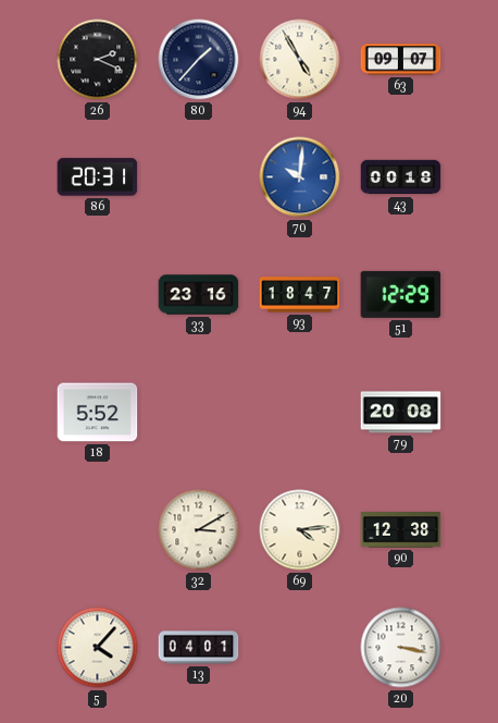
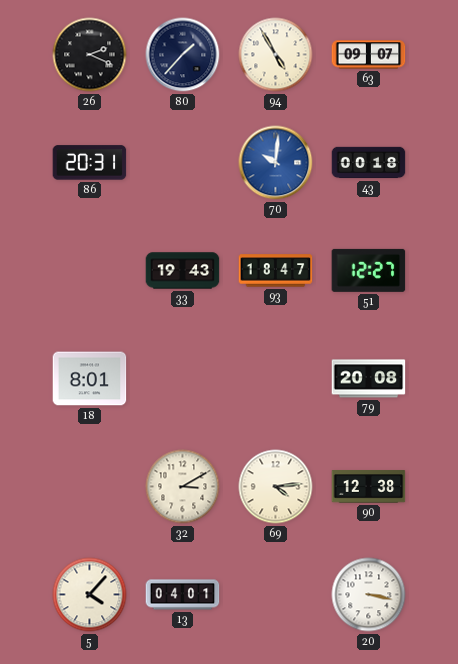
33: 23:16 -> 19:43
51: 12:29 -> 12:27
18: 5:52 -> 8:01
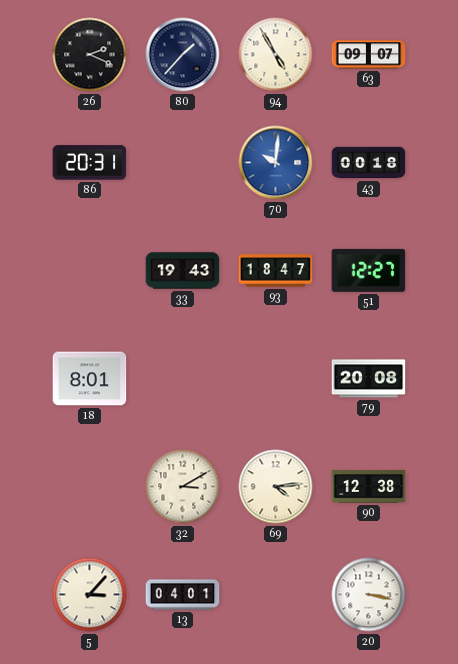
5: 4:07 -> 3:07
